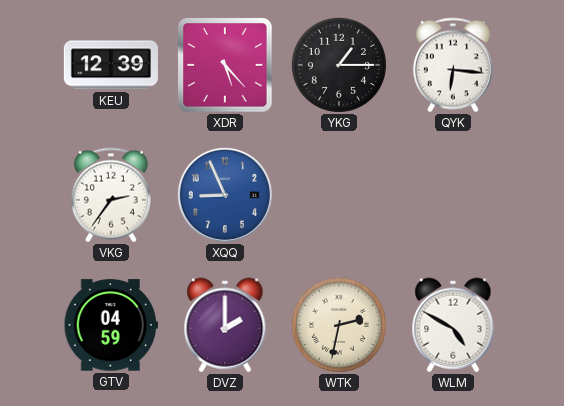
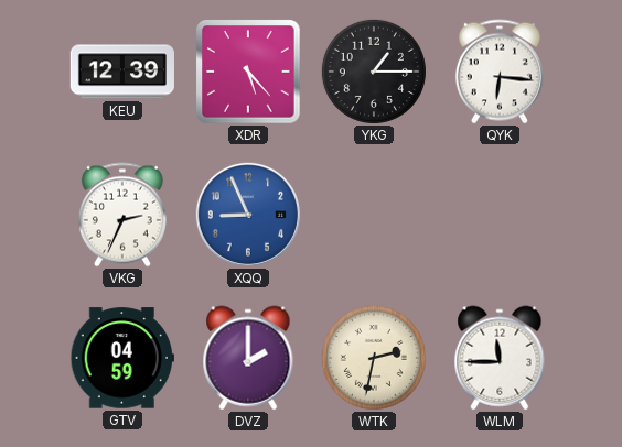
VKG: 2:36 -> 2:34
WLM: 4:50 -> 11:45
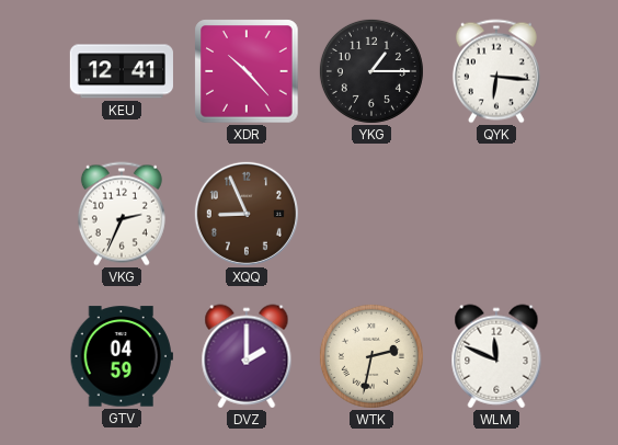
KEU: 12:39 -> 12:41
XDR: 5:23 -> 10:23
XQQ dial: blue -> brown
WLM: 11:45 -> 11:49
